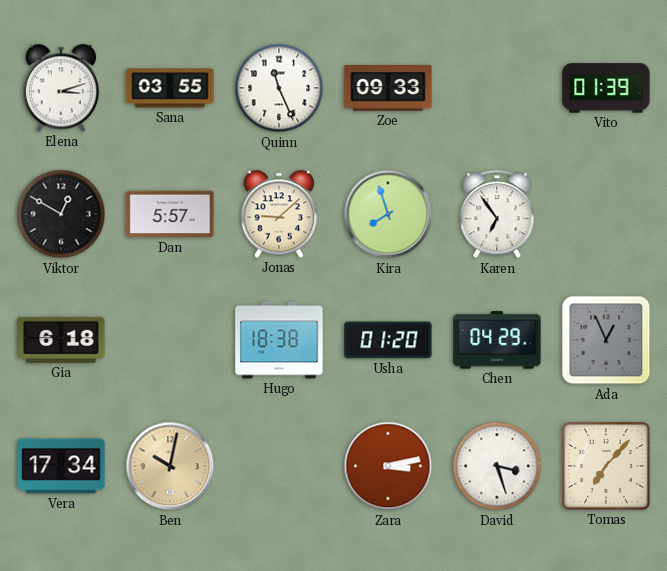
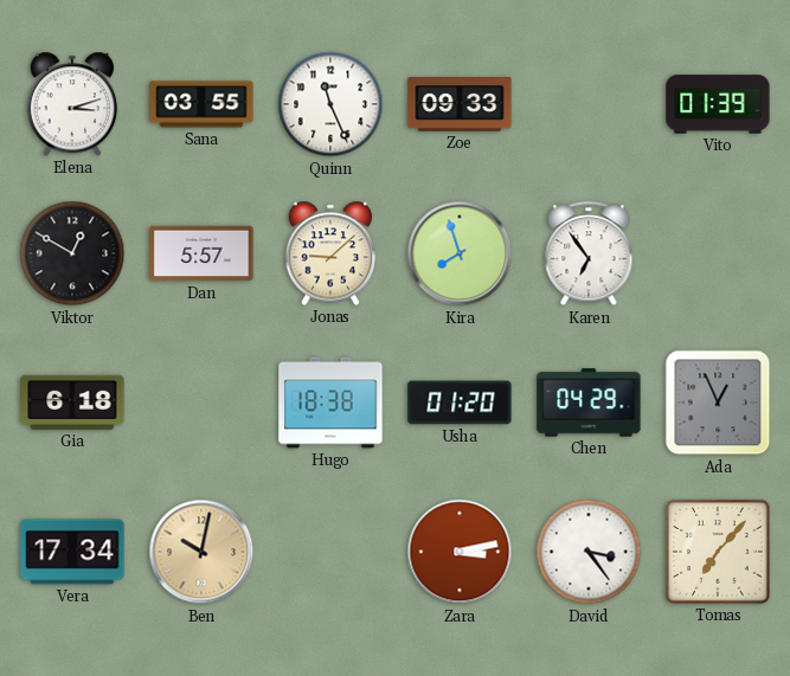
David: 3:27 -> 3:24
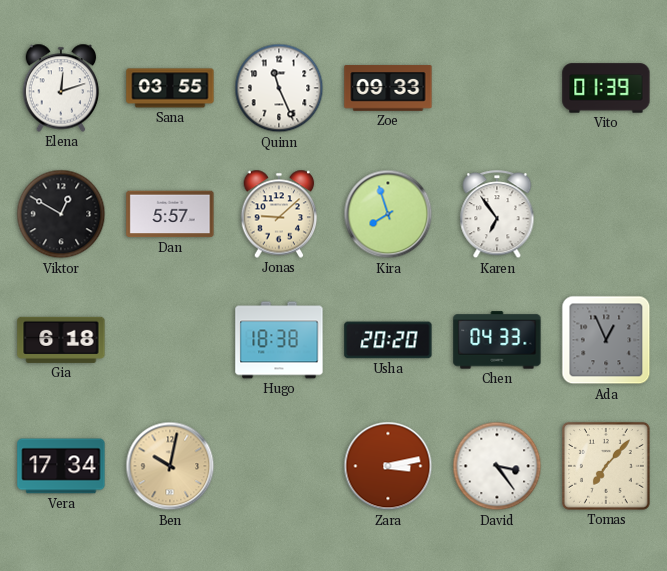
Elena: 3:12 -> 12:12
Usha: 01:20 -> 20:20
Chen: 04:29 -> 04:33
